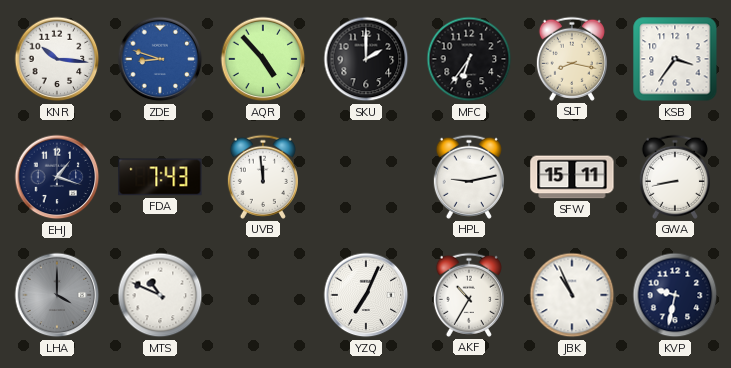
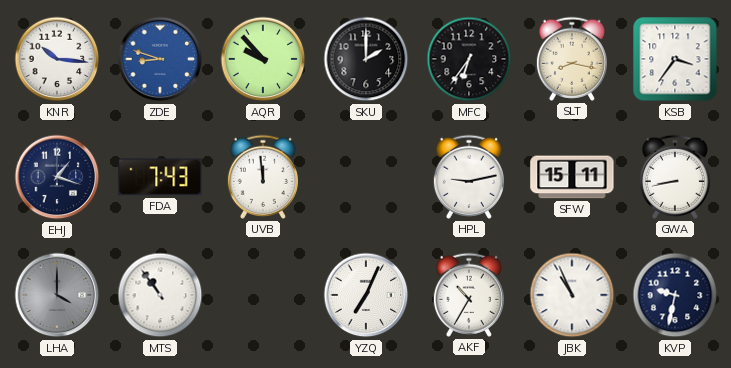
AQR: 4:53 -> 9:53
MTS: 10:49 -> 10:54
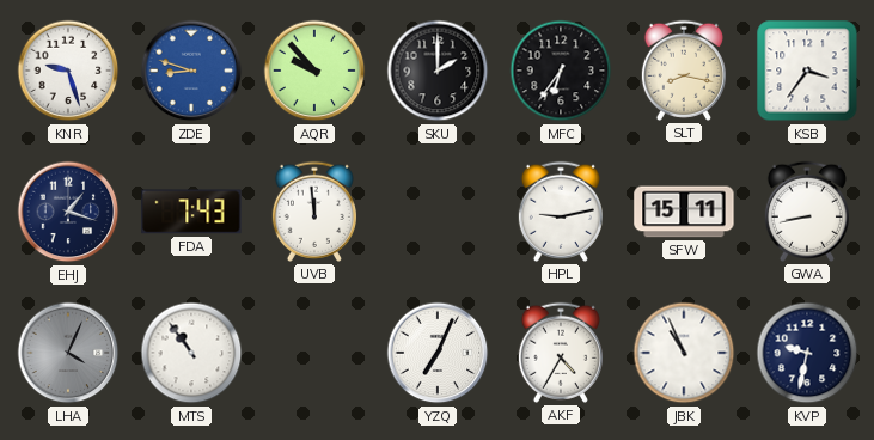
KNR: 10:16 -> 9:27
LHA: 4:00 -> 4:04
AKF: 10:35 -> 4:35
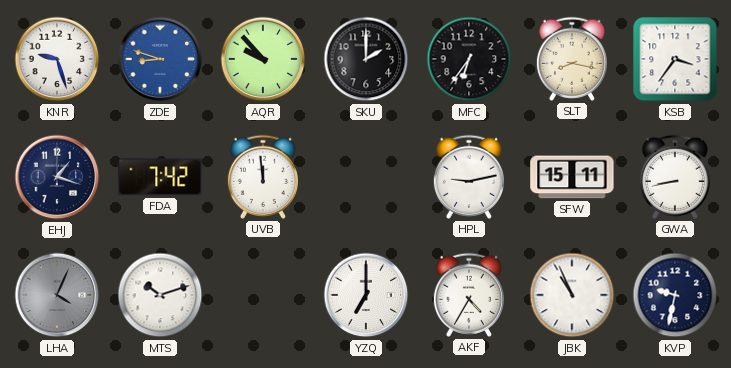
FDA: 7:43 -> 7:42
MTS: 10:54 -> 10:12
YZQ: 7:04 -> 7:00
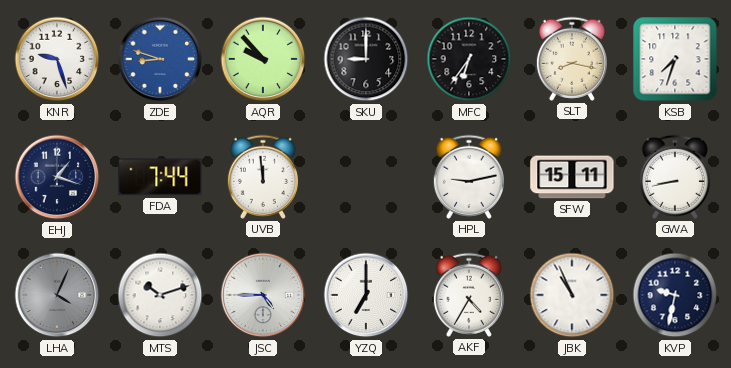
SKU: 2:00 -> 9:00
KSB: 3:36 -> 7:33
FDA: 7:42 -> 7:44
JSC: none -> 4:45
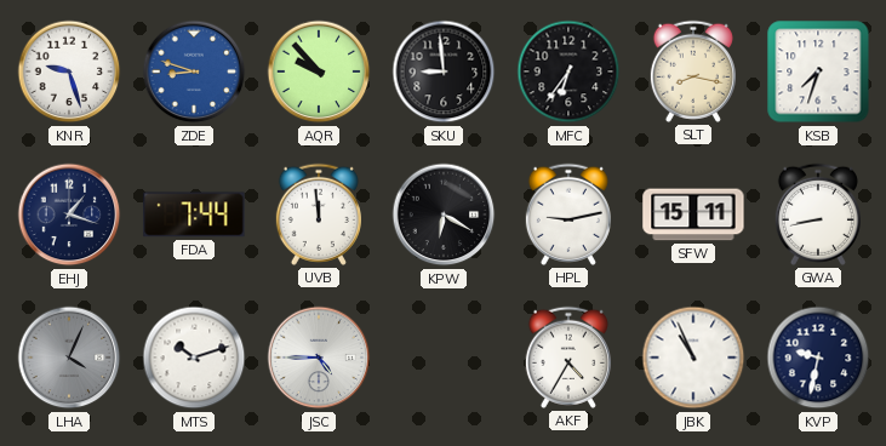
SKU: 9:00 -> 8:59
KPW: none -> 6:20
YZQ: 7:00 -> none
